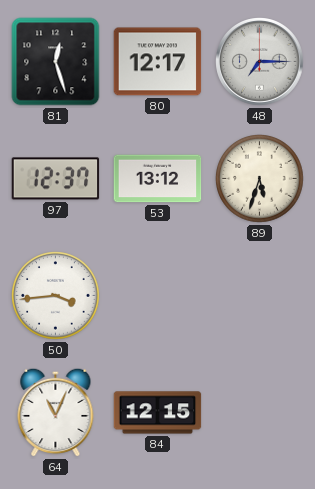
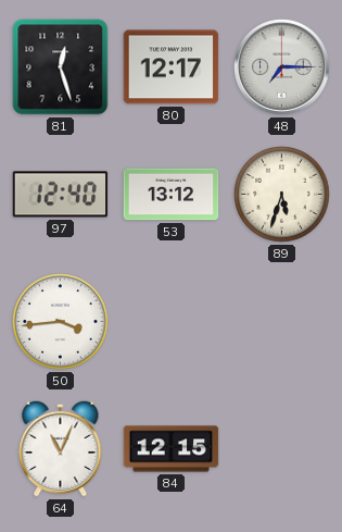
97: 12:37 -> 12:40
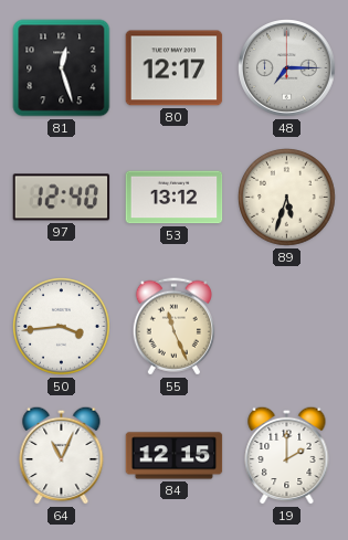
55: none -> 11:26
19: none -> 2:00
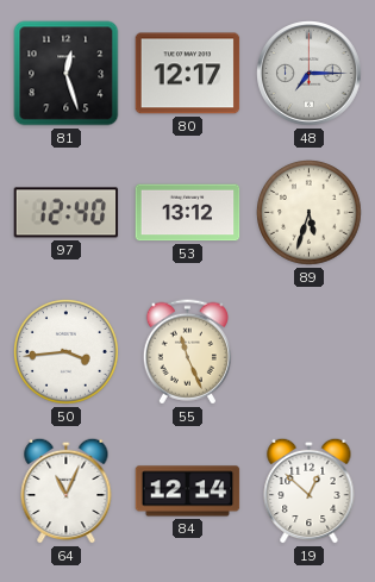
84: 12:15 -> 12:14
19: 2:00 -> 12:52
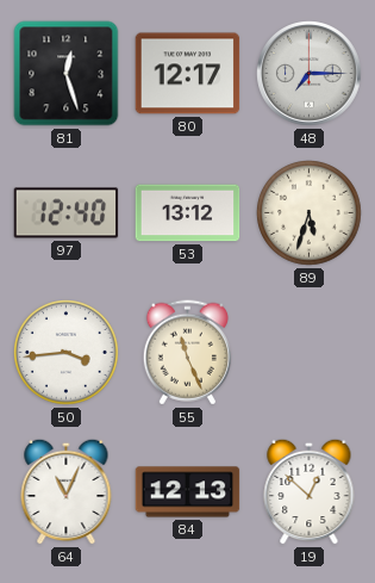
84: 12:14 -> 12:13
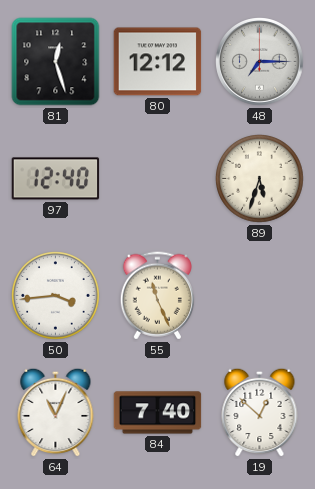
80: 12:17 -> 12:12
53: 13:12 -> none
84: 12:13 -> 7:40
